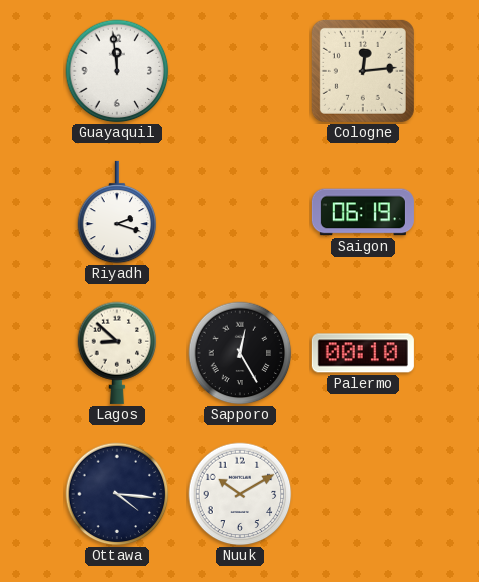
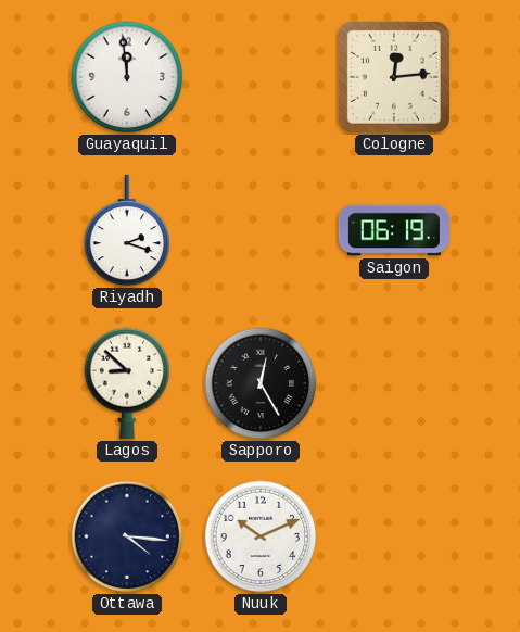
Palermo: 00:10 -> none
Nuuk: 10:10 -> 10:11
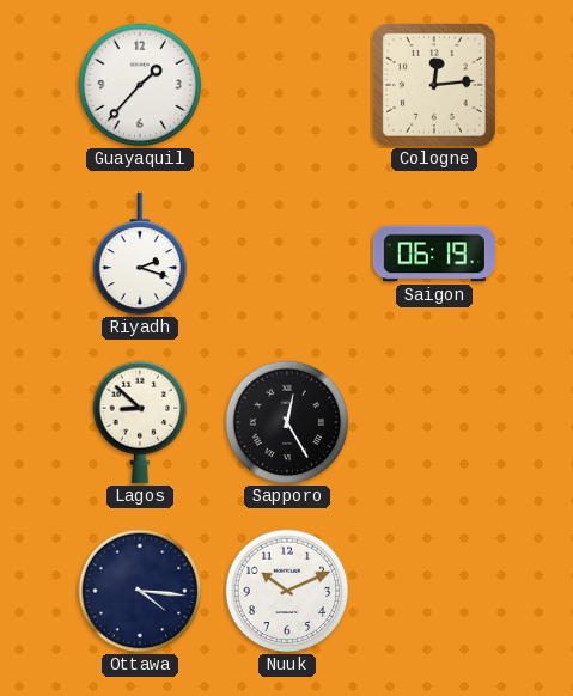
Guayaquil: 11:59 -> 1:37
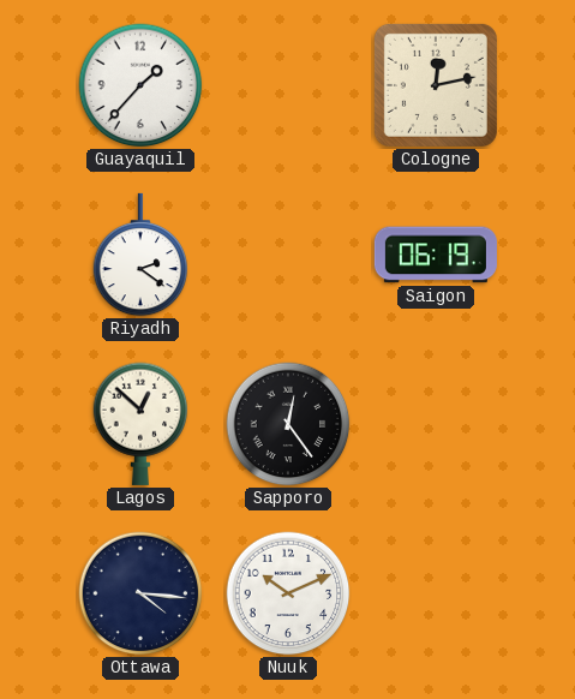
Cologne: 12:14 -> 12:13
Riyadh: 2:18 -> 2:21
Lagos: 8:52 -> 12:52
Sapporo: 12:25 -> 12:24
